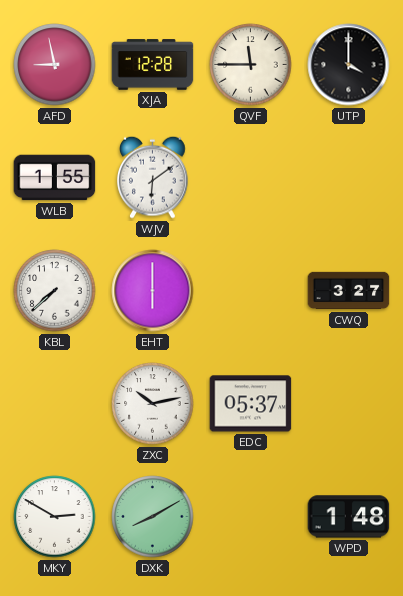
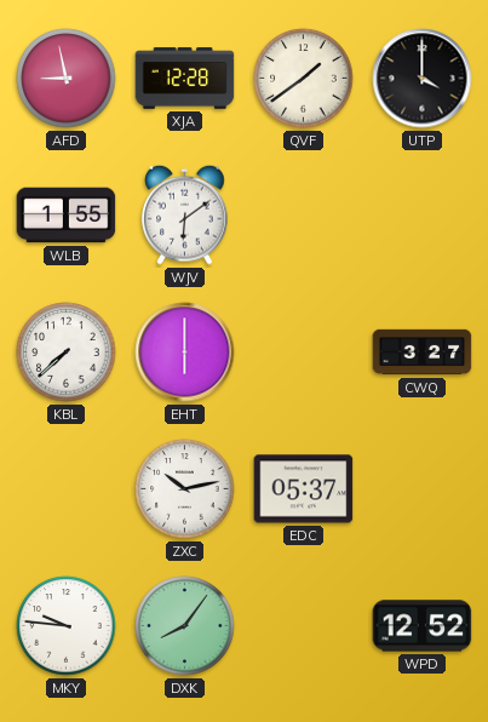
QVF: 11:45 -> 1:39
MKY: 2:50 -> 9:46
DXK: 8:10 -> 8:06
WPD: 1:48 -> 12:52
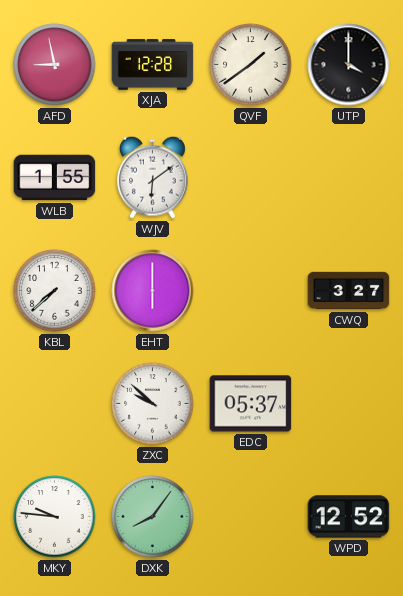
ZXC: 10:13 -> 9:52
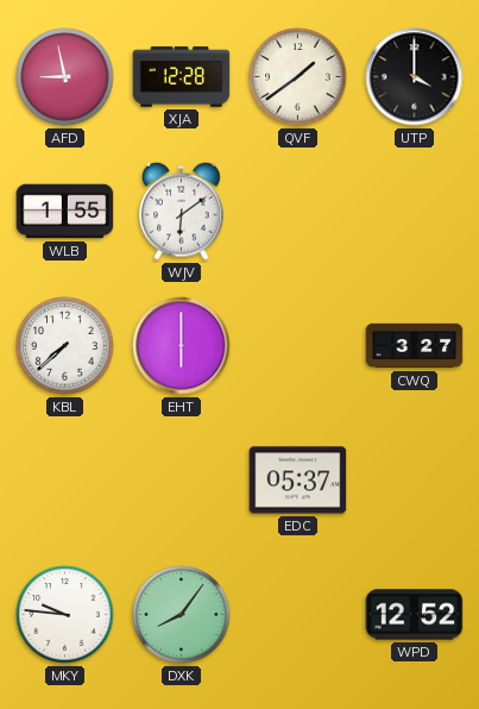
ZXC: 9:52 -> none
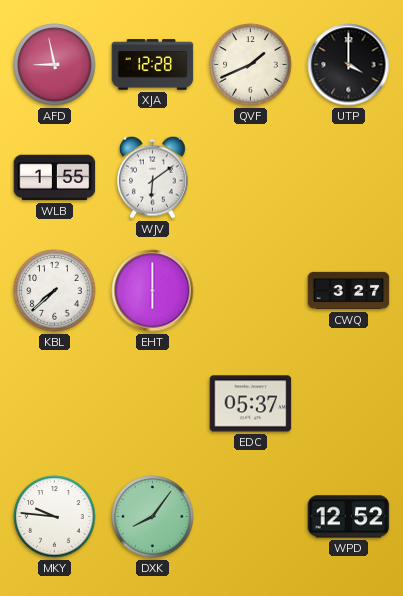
QVF: 1:39 -> 1:41
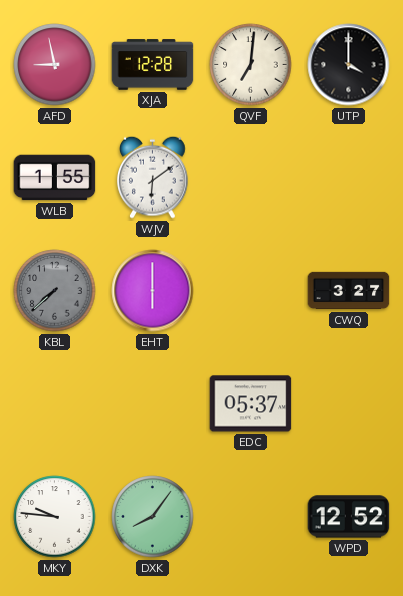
QVF: 1:41 -> 7:01
KBL dial: white -> grey
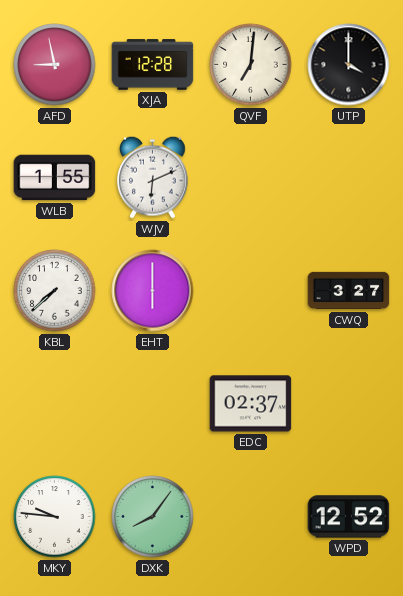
WJV: 6:09 -> 6:11
KBL dial: grey -> white
EDC: 05:37 -> 02:37
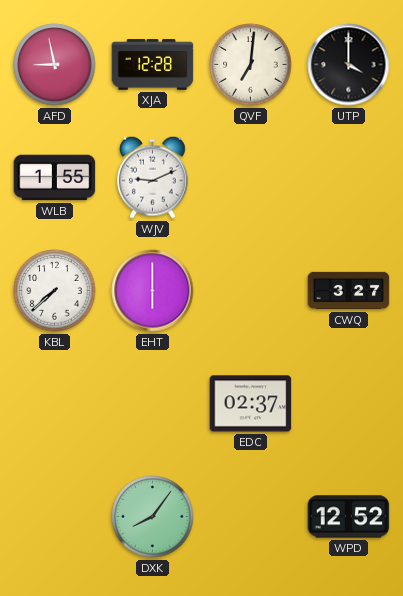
WJV: 6:11 -> 9:11
MKY: 9:46 -> none
